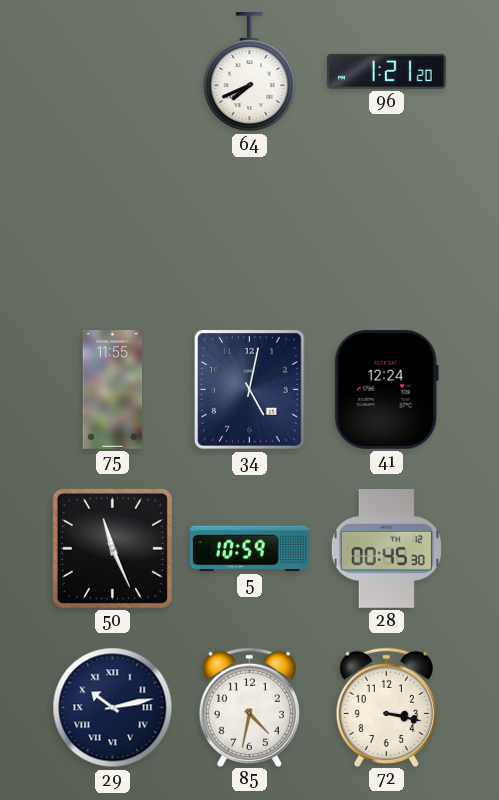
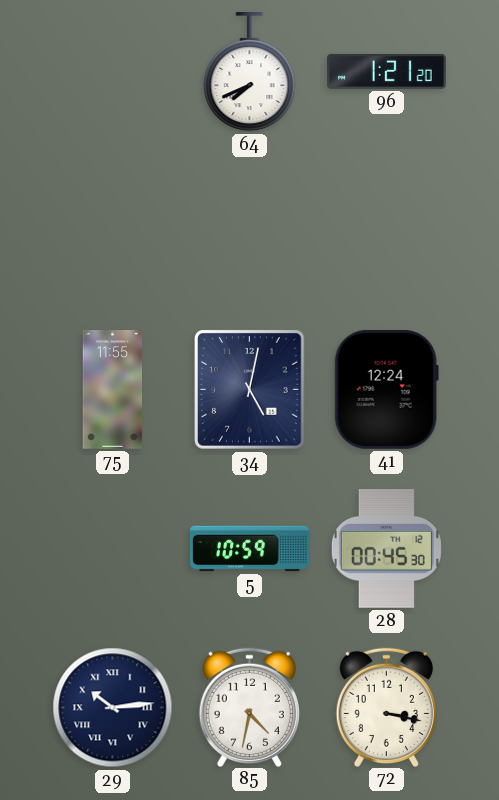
50: 11:26 -> none
29: 10:13 -> 10:14
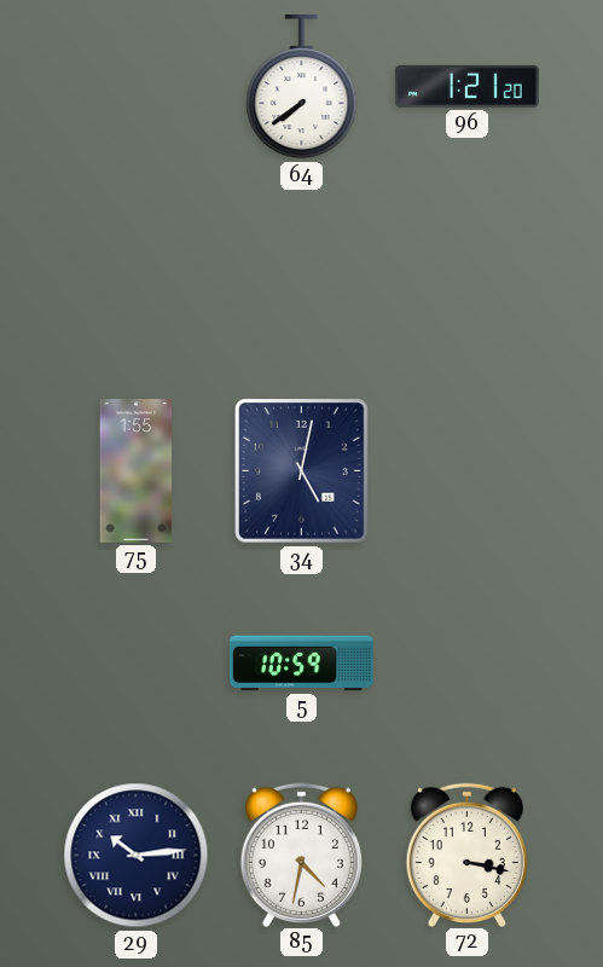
64: 7:41 -> 7:39
75: 11:55 -> 1:55
41: 12:24 -> none
28: 00:45 -> none
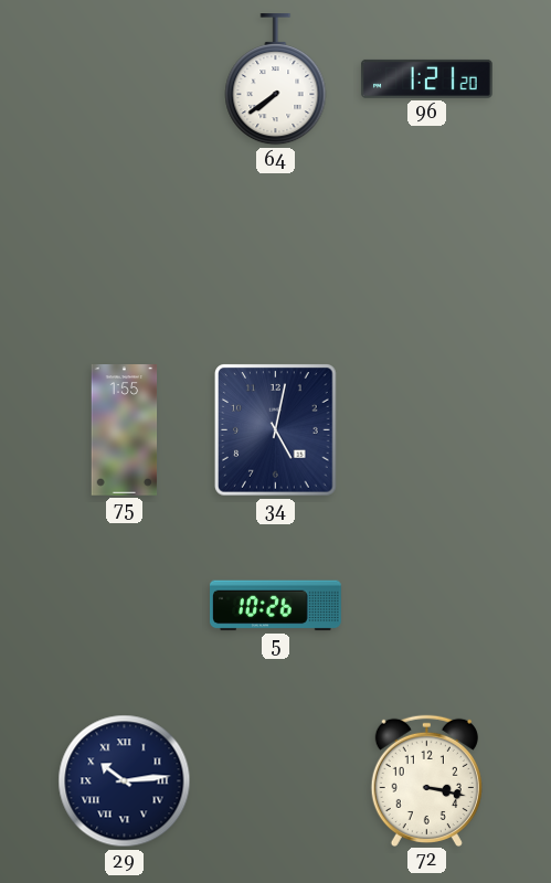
5: 10:59 -> 10:26
85: 4:32 -> none
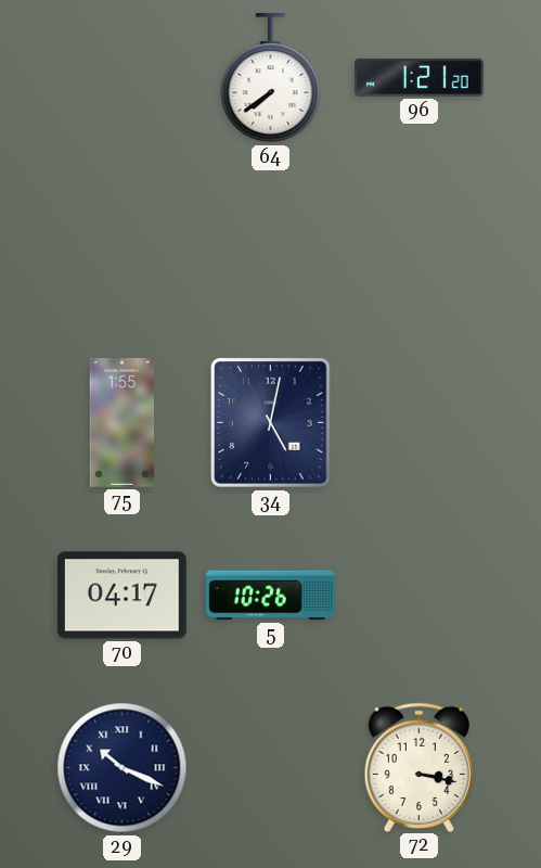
70: none -> 04:17
29: 10:14 -> 10:19
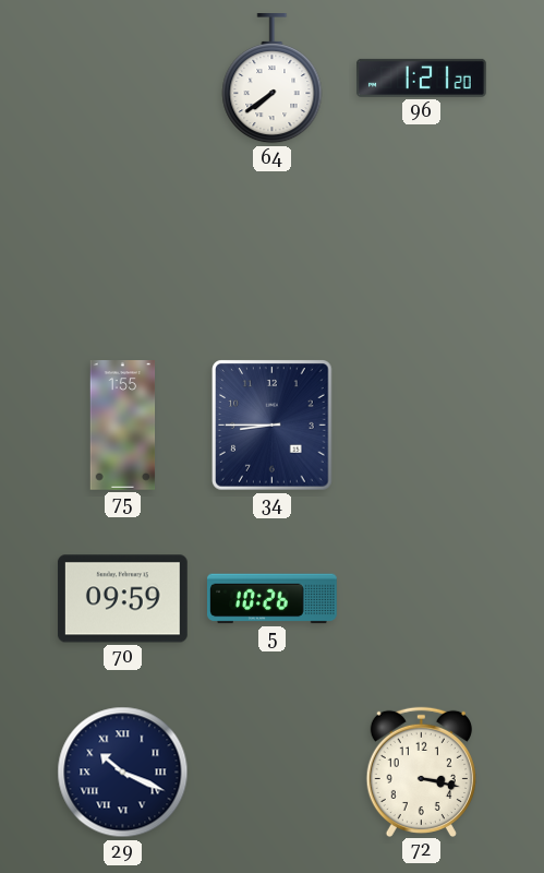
34: 5:02 -> 8:45
70: 04:17 -> 09:59
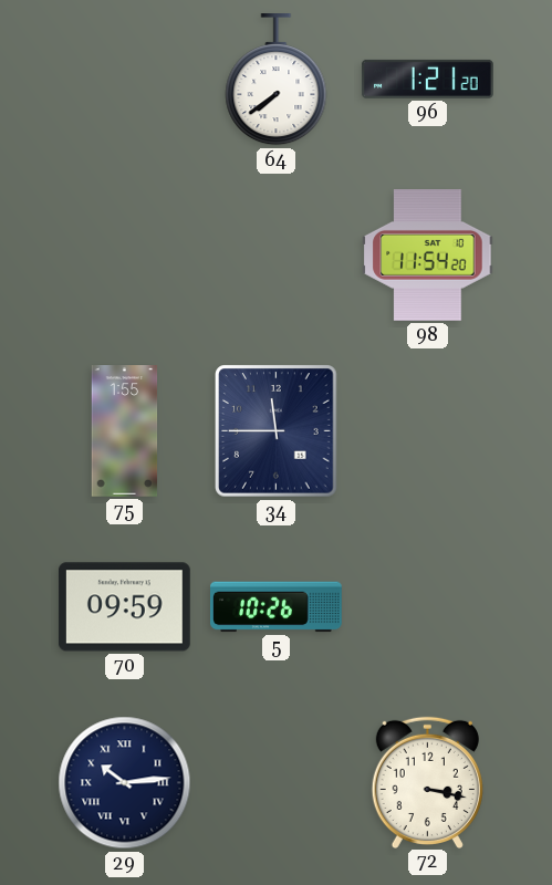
98: none -> 11:54
34: 8:45 -> 11:45
29: 10:19 -> 10:14
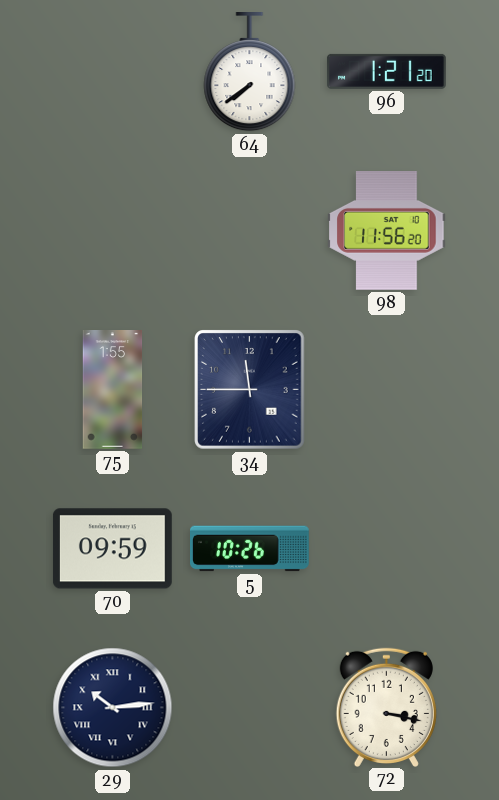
98: 11:54 -> 11:56
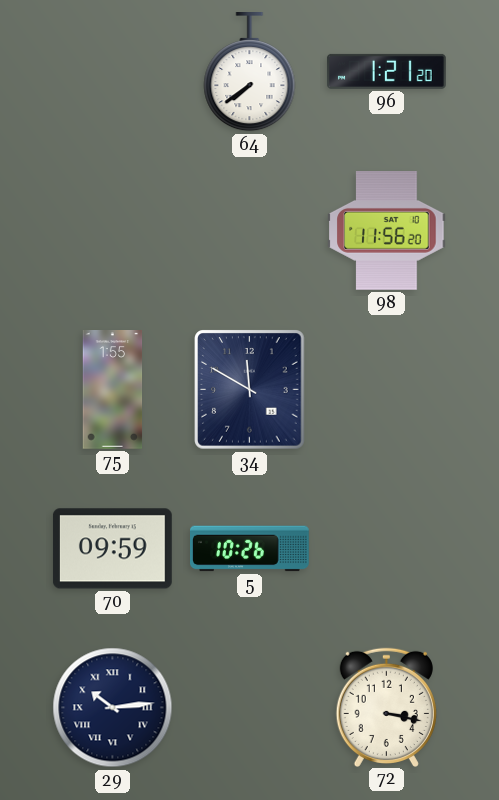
34: 11:45 -> 11:50
